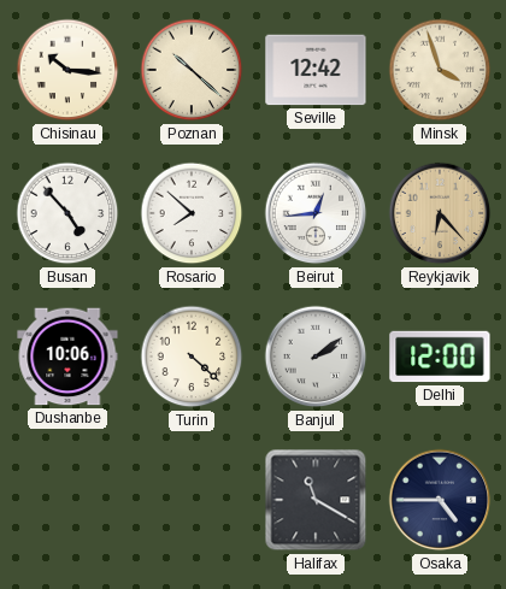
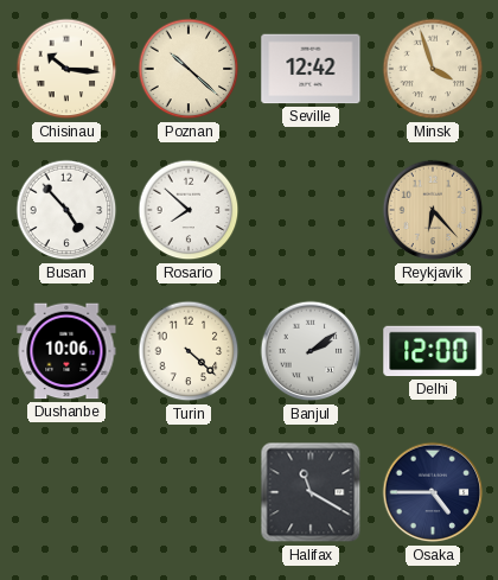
Beirut: 12:44 -> none
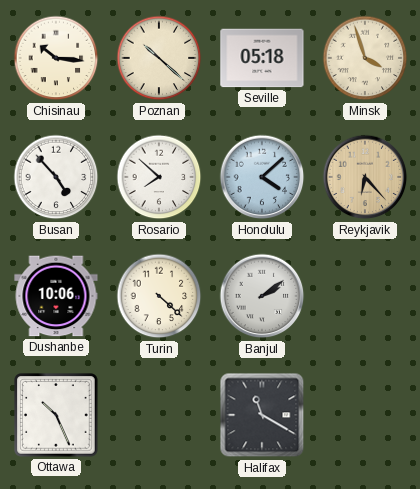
Seville: 12:42 -> 05:18
Honolulu: none -> 4:08
Delhi: 12:00 -> none
Ottawa: none -> 10:26
Osaka: 4:45 -> none
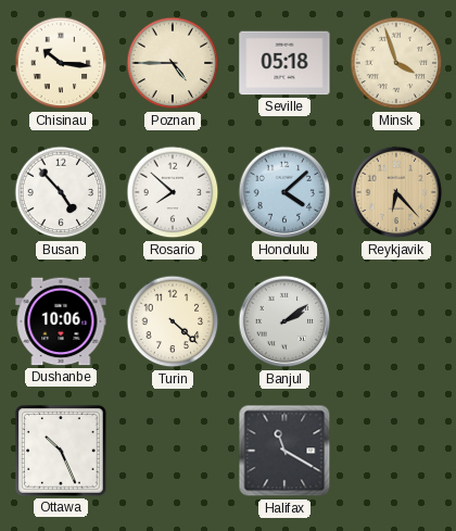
Poznan: 10:22 -> 4:45
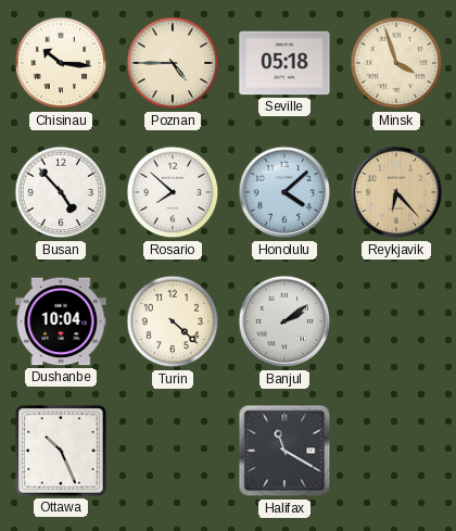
Dushanbe: 10:06 -> 10:04
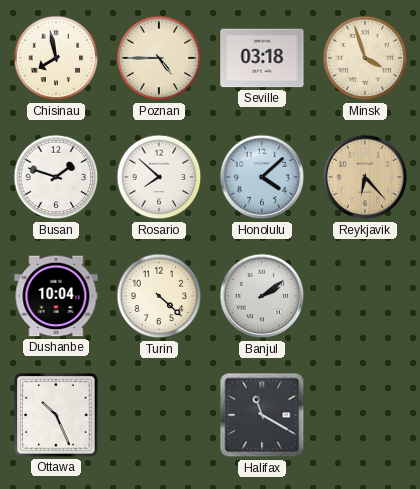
Chisinau: 10:16 -> 7:58
Seville: 05:18 -> 03:18
Busan: 4:53 -> 1:48
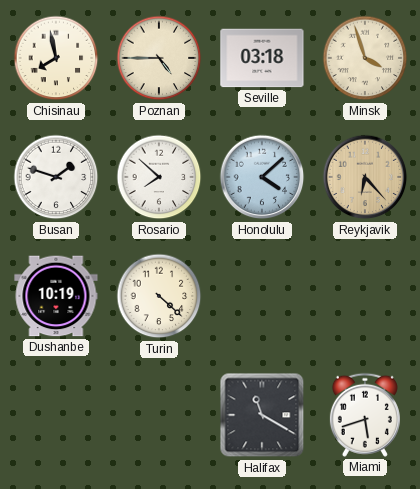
Dushanbe: 10:04 -> 10:19
Banjul: 2:09 -> none
Ottawa: 10:26 -> none
Miami: none -> 5:42
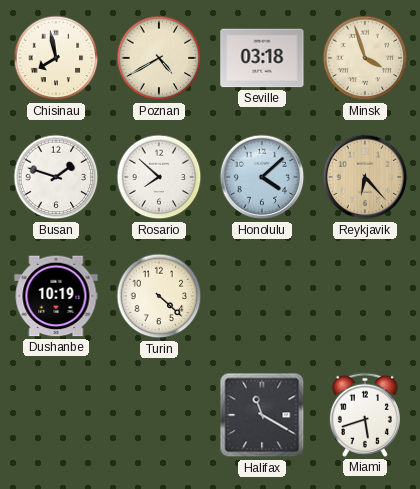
Poznan: 4:45 -> 4:40
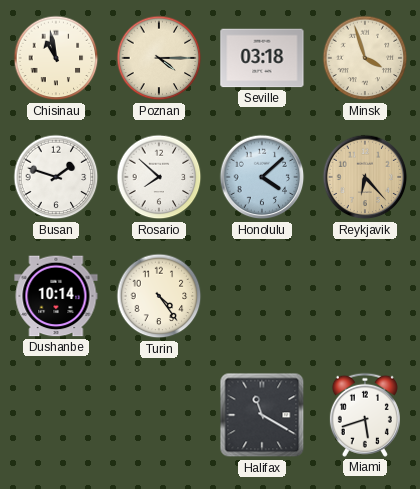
Chisinau: 7:58 -> 10:58
Poznan: 4:40 -> 4:15
Dushanbe: 10:19 -> 10:14
Turin: 4:22 -> 4:24
